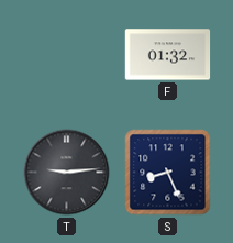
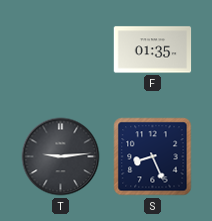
F: 01:32 -> 01:35
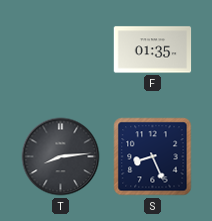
T: 9:14 -> 8:14
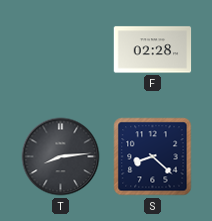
F: 01:35 -> 02:28
S: 8:26 -> 8:22
